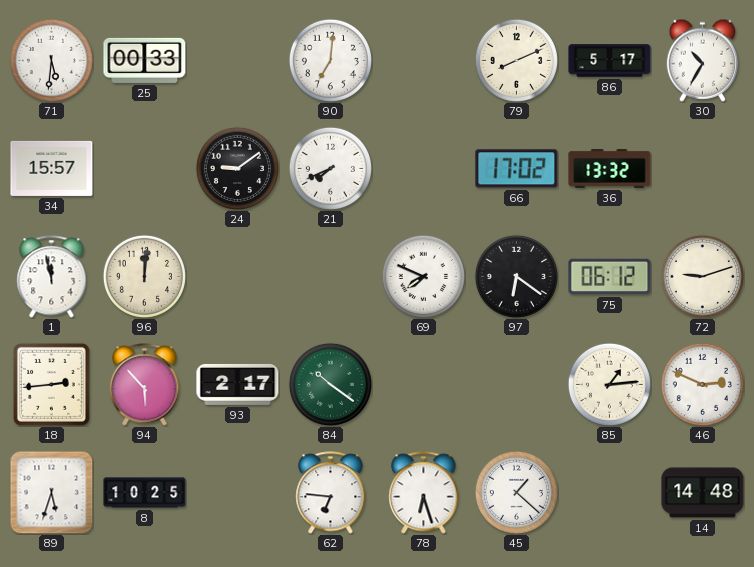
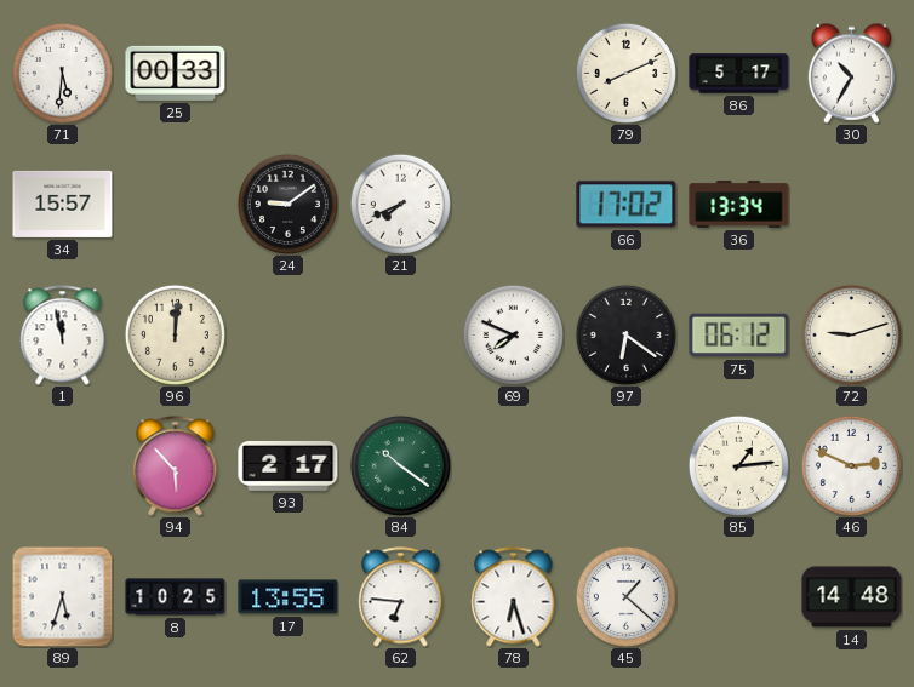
90: 7:01 -> none
36: 13:32 -> 13:34
18: 2:44 -> none
17: none -> 13:55
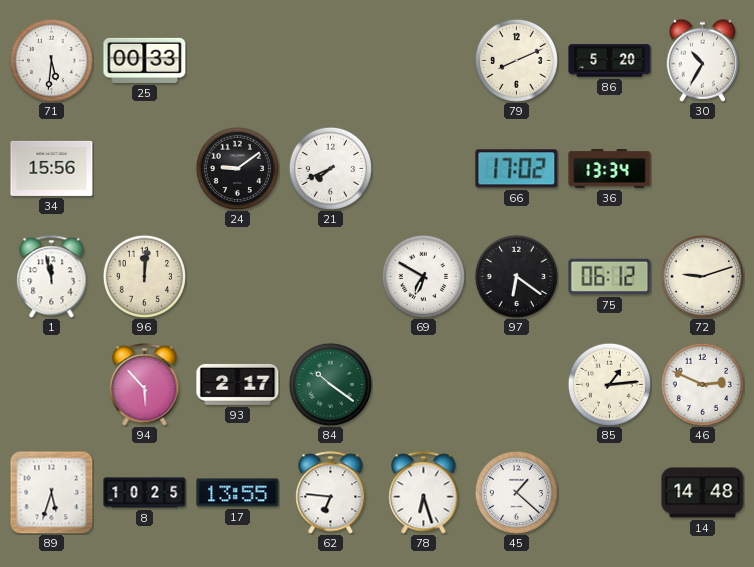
86: 5:17 -> 5:20
34: 15:57 -> 15:56
69: 7:49 -> 6:50
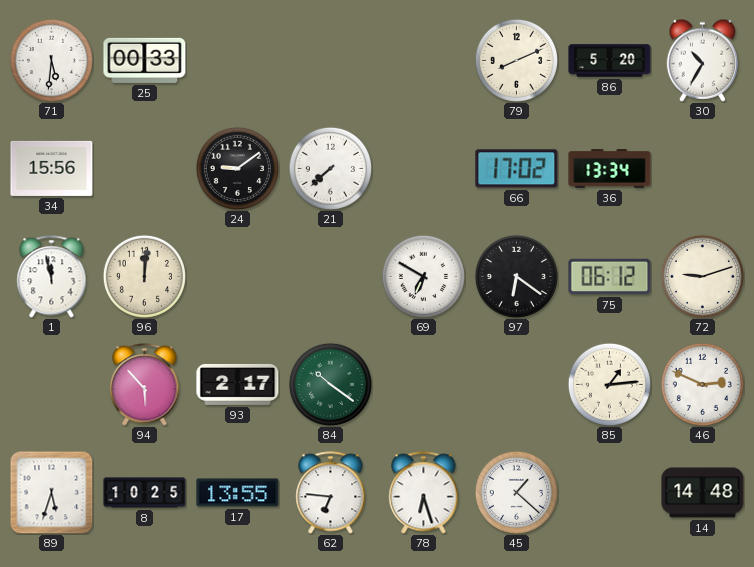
21: 7:41 -> 7:38
